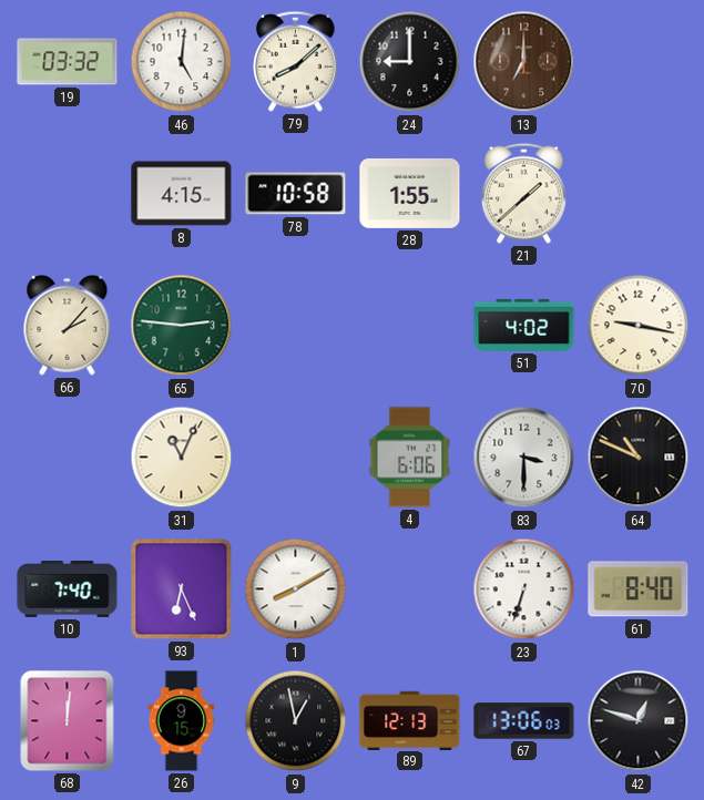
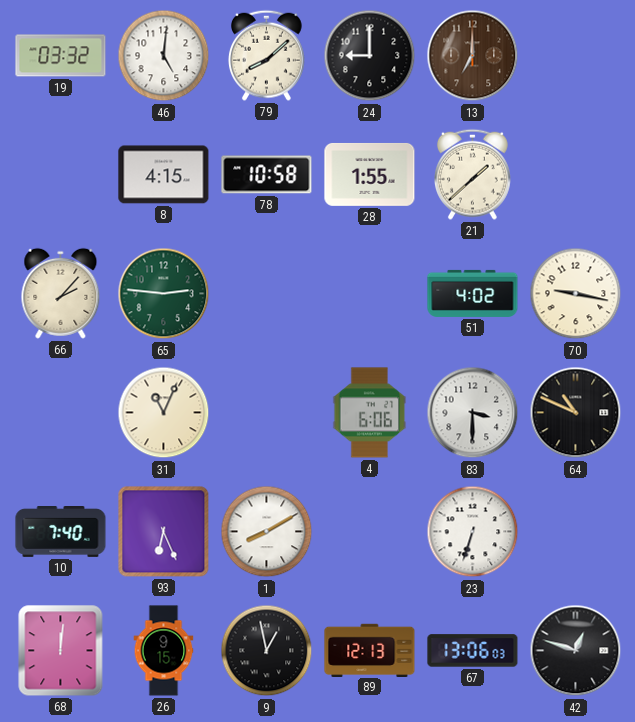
61: 8:40 -> none
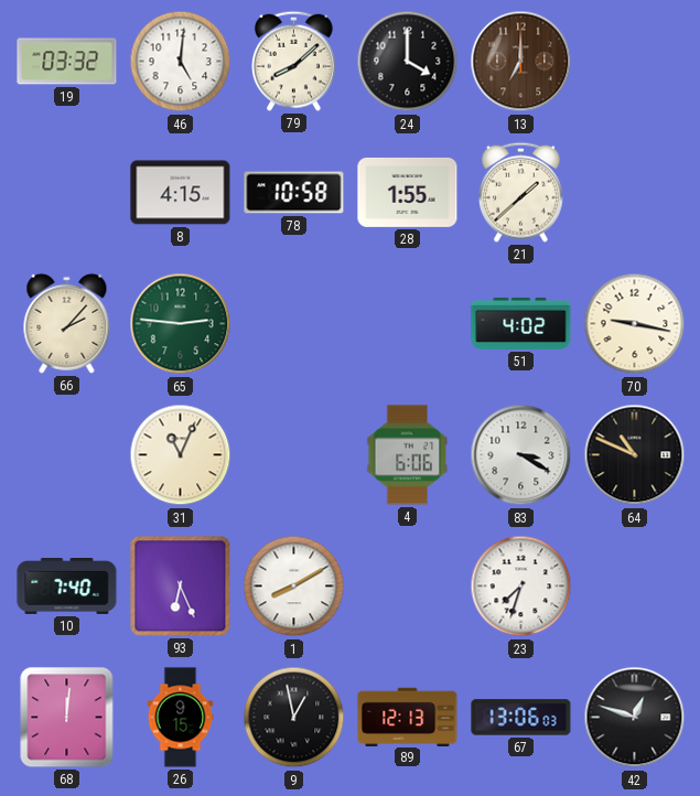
24: 9:00 -> 4:00
83: 3:30 -> 3:20
23: 6:33 -> 7:33
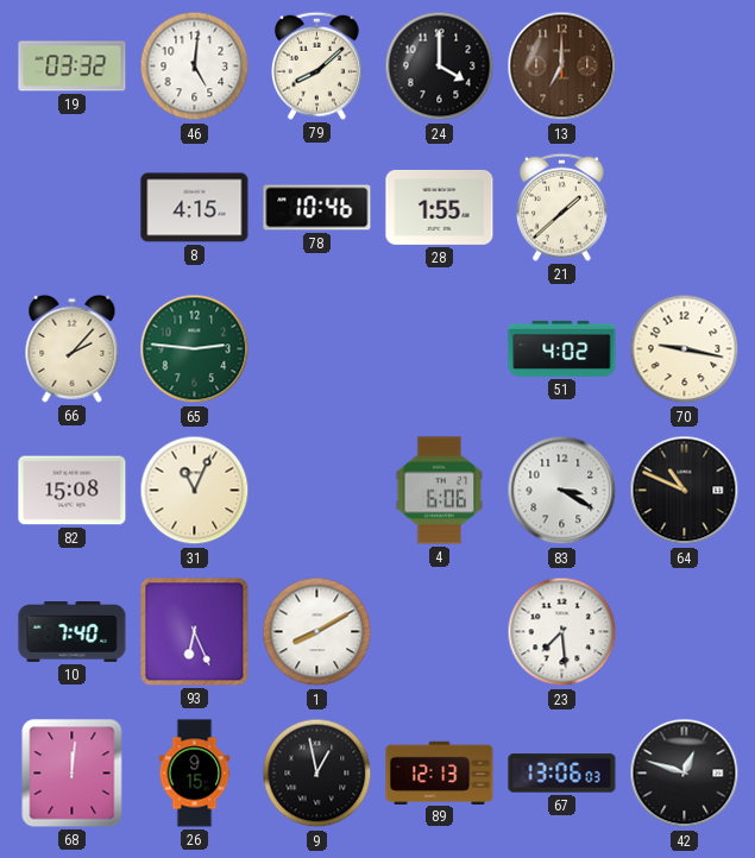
78: 10:58 -> 10:46
82: none -> 15:08
23: 7:33 -> 7:29
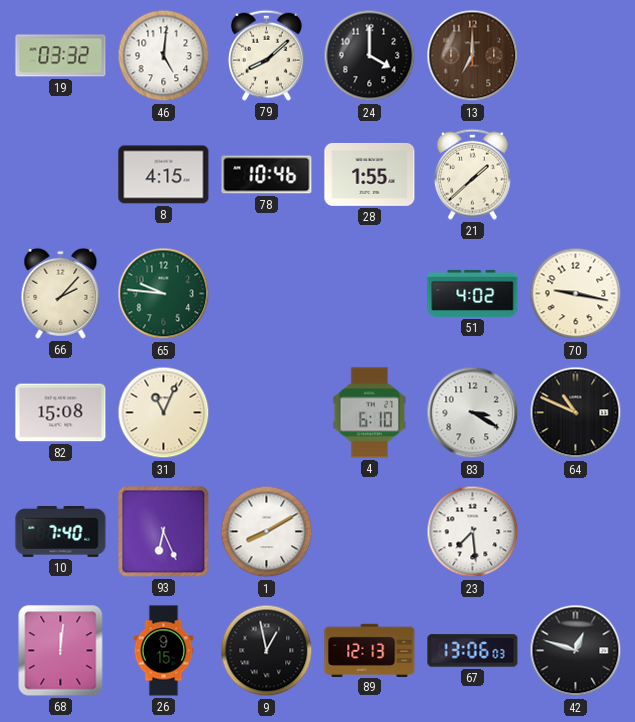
65: 2:46 -> 9:46
4: 6:06 -> 6:10
